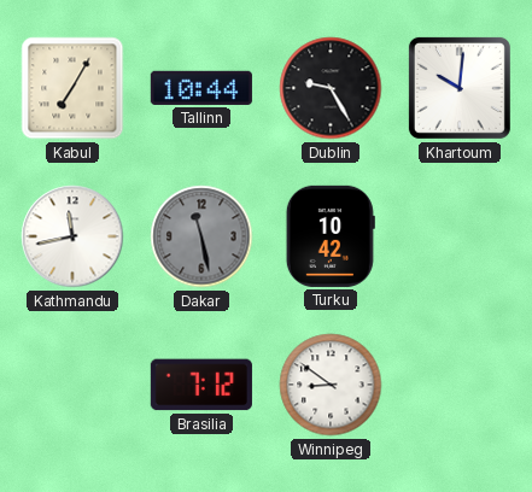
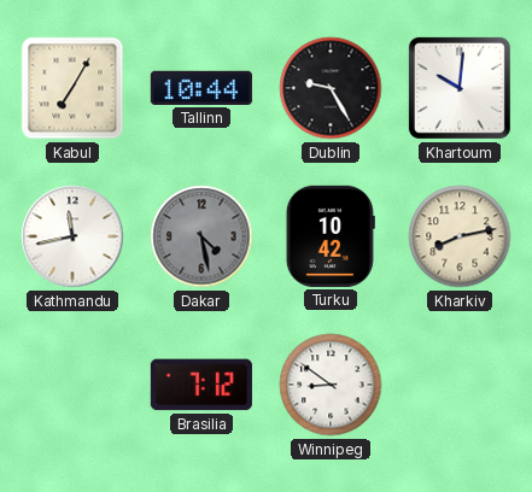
Dakar: 11:28 -> 4:28
Kharkiv: none -> 8:13
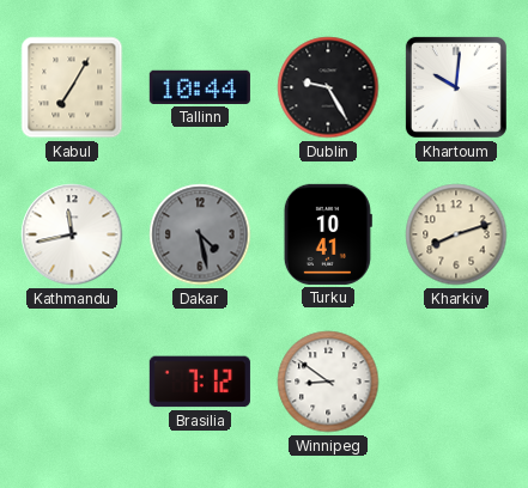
Turku: 10:42 -> 10:41
Kharkiv: 8:13 -> 8:12
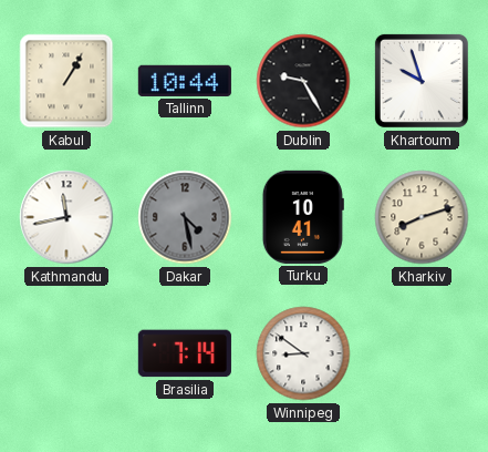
Kabul: 7:05 -> 1:05
Khartoum: 10:01 -> 9:57
Brasilia: 7:12 -> 7:14
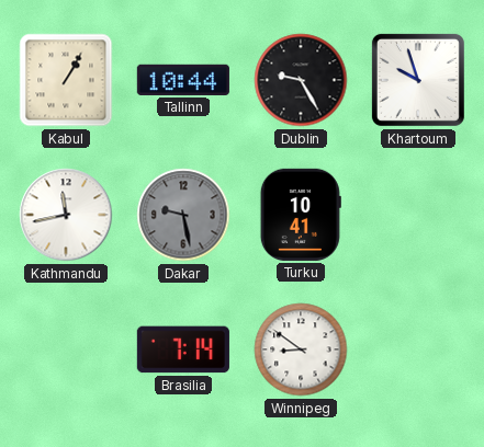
Dakar: 4:28 -> 9:28
Kharkiv: 8:12 -> none
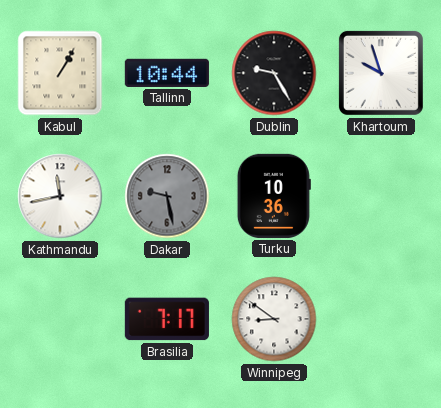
Turku: 10:41 -> 10:36
Brasilia: 7:14 -> 7:17
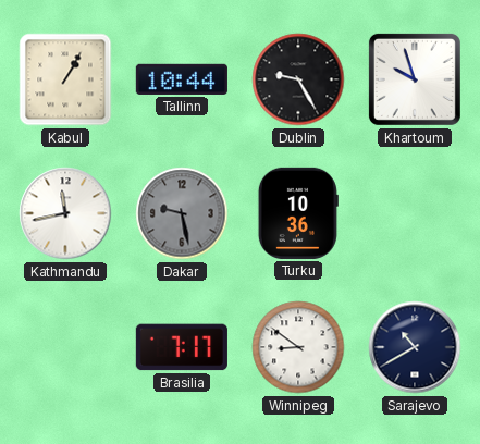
Sarajevo: none -> 10:40
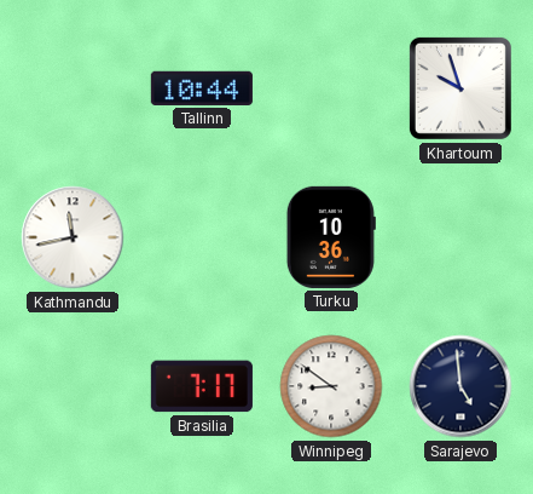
Kabul: 1:05 -> none
Dublin: 9:25 -> none
Dakar: 9:28 -> none
Sarajevo: 10:40 -> 4:59
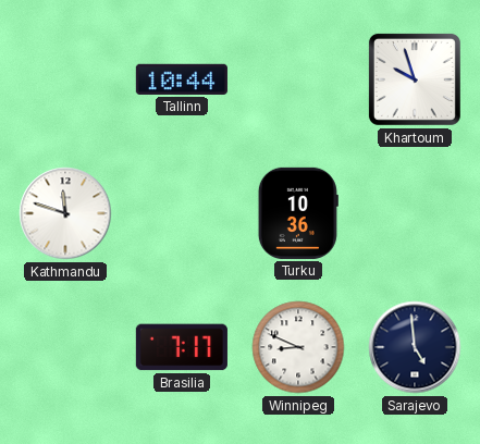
Kathmandu: 11:43 -> 11:48
Winnipeg: 8:51 -> 8:49
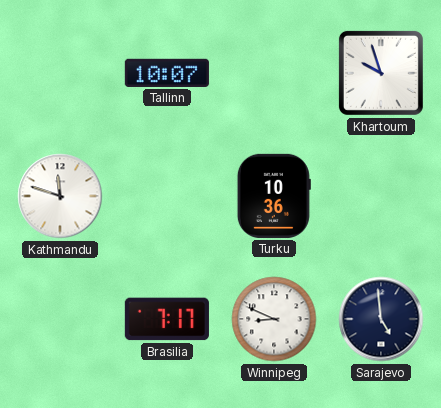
Tallinn: 10:44 -> 10:07
